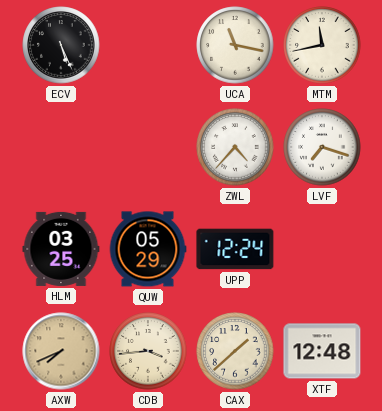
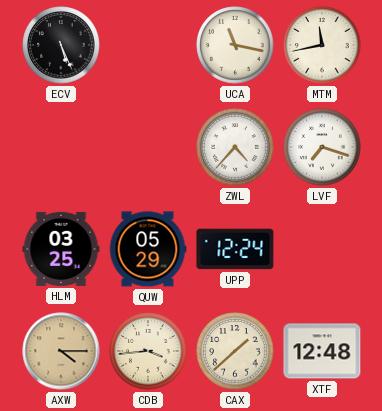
AXW: 7:41 -> 4:15
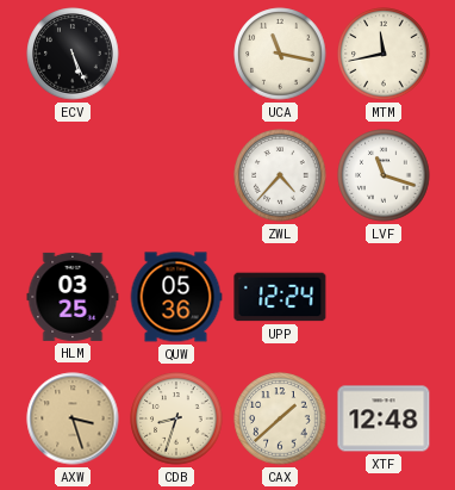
LVF: 7:18 -> 11:18
QUW: 05:29 -> 05:36
AXW: 4:15 -> 3:27
CDB: 3:44 -> 8:33
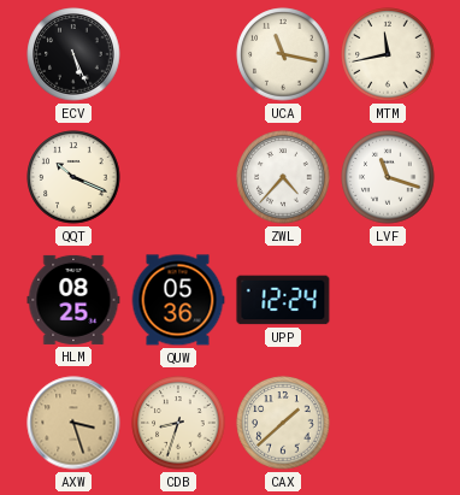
QQT: none -> 10:19
HLM: 03:25 -> 08:25
XTF: 12:48 -> none
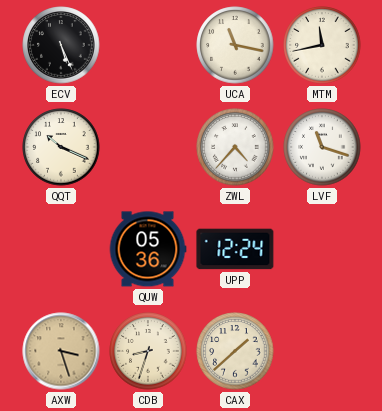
HLM: 08:25 -> none
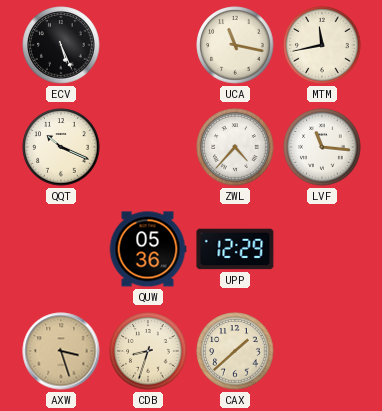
LVF: 11:18 -> 11:16
UPP: 12:24 -> 12:29
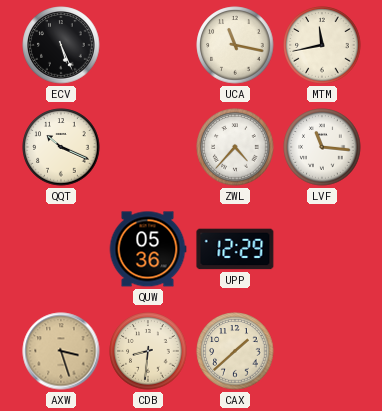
CDB: 8:33 -> 8:31
